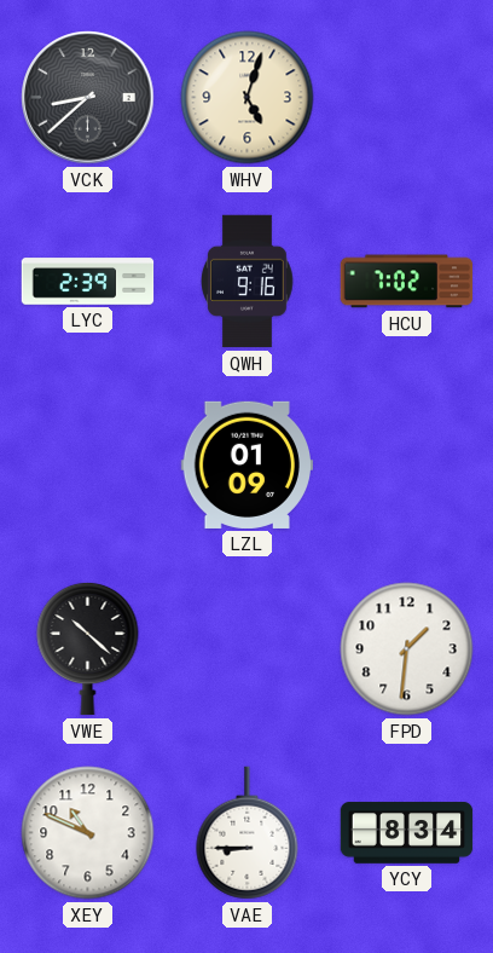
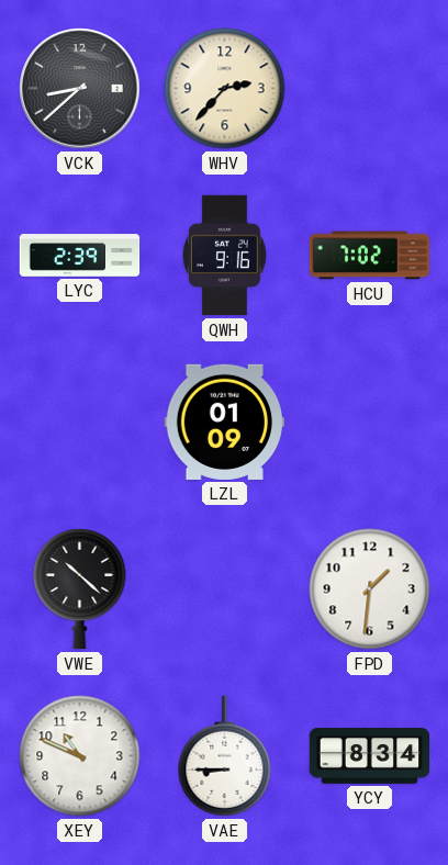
WHV: 5:03 -> 2:37
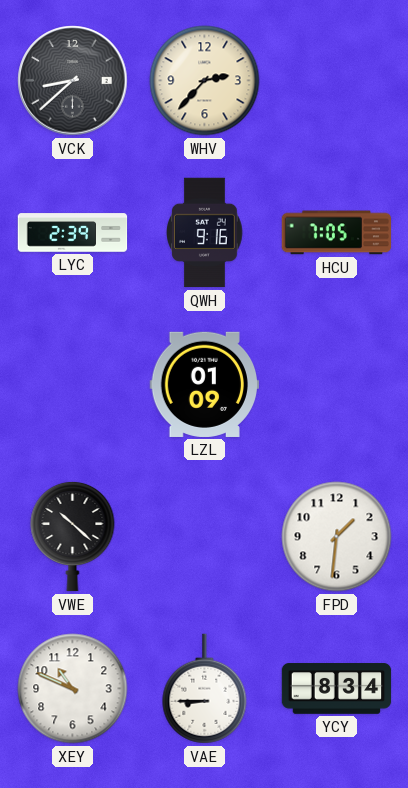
HCU: 7:02 -> 7:05
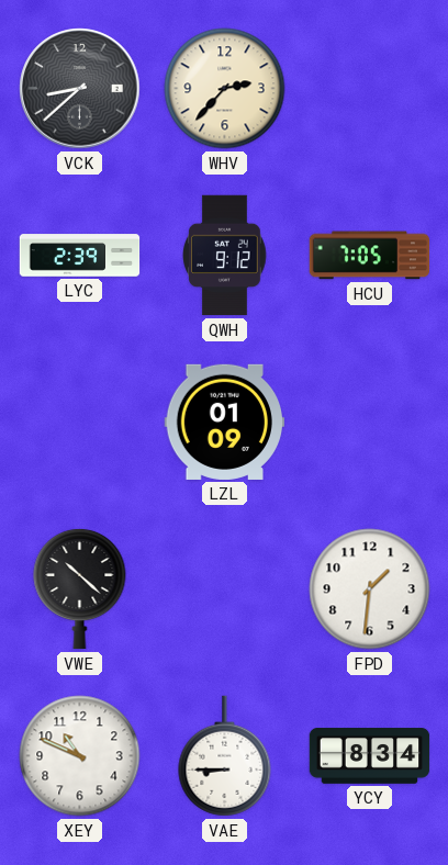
QWH: 9:16 -> 9:12
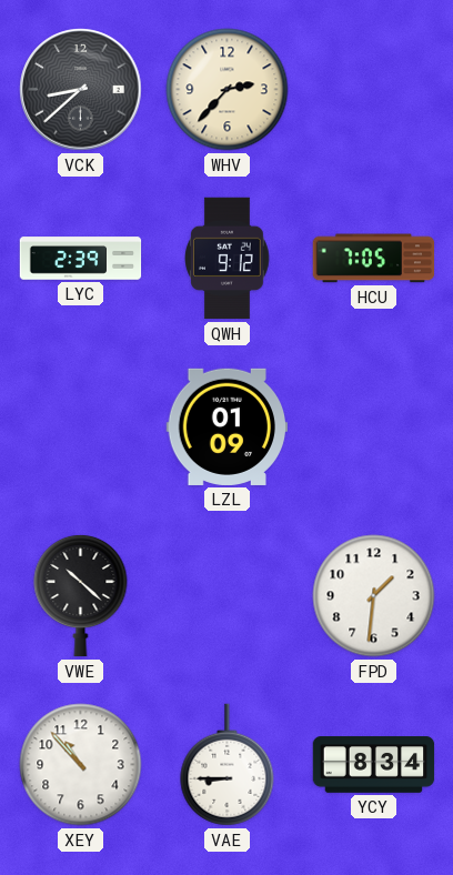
XEY: 10:49 -> 10:53
